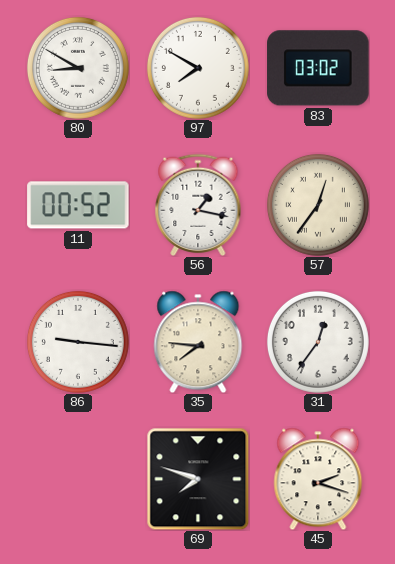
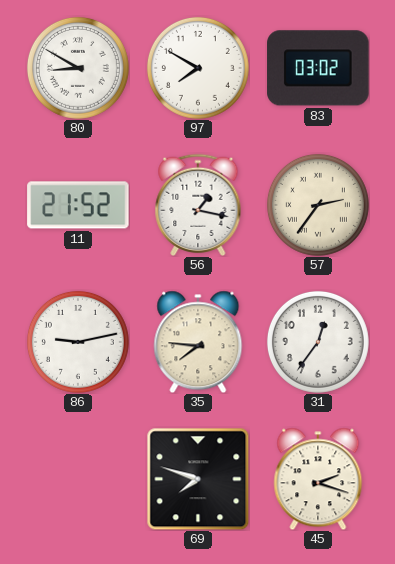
11: 00:52 -> 21:52
57: 12:36 -> 2:36
86: 9:16 -> 9:13
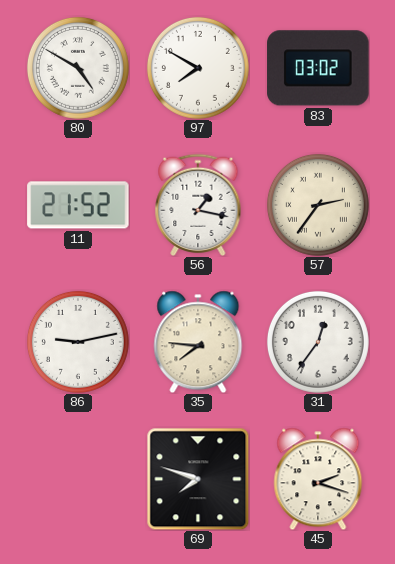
80: 8:50 -> 4:50
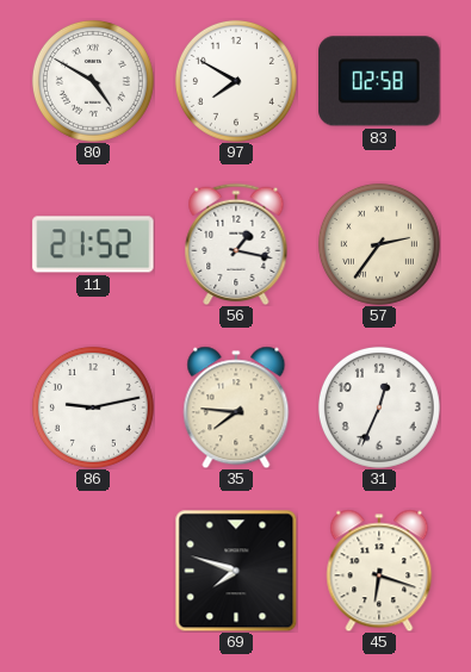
83: 03:02 -> 02:58
31: 12:36 -> 12:34
45: 2:18 -> 6:18
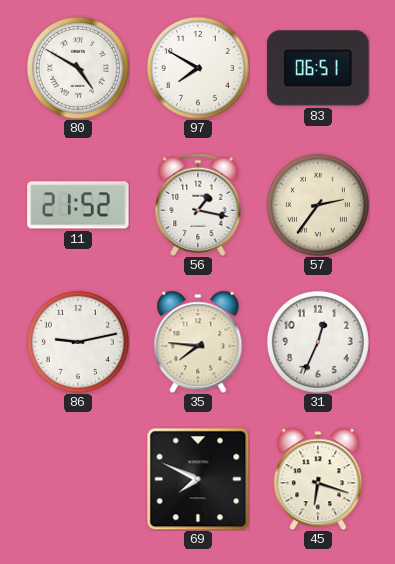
83: 02:58 -> 06:51
69: 7:48 -> 7:49
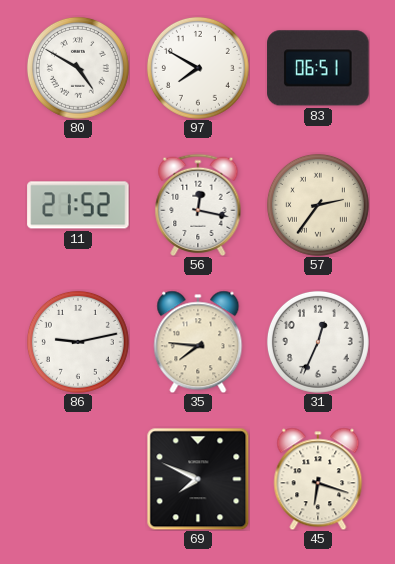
56: 1:17 -> 12:17
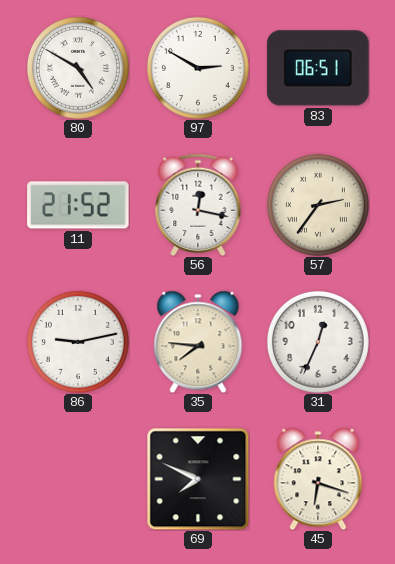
97: 7:50 -> 2:50
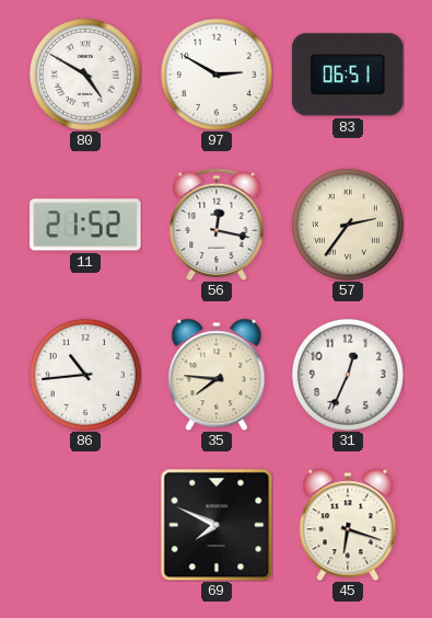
86: 9:13 -> 10:44
